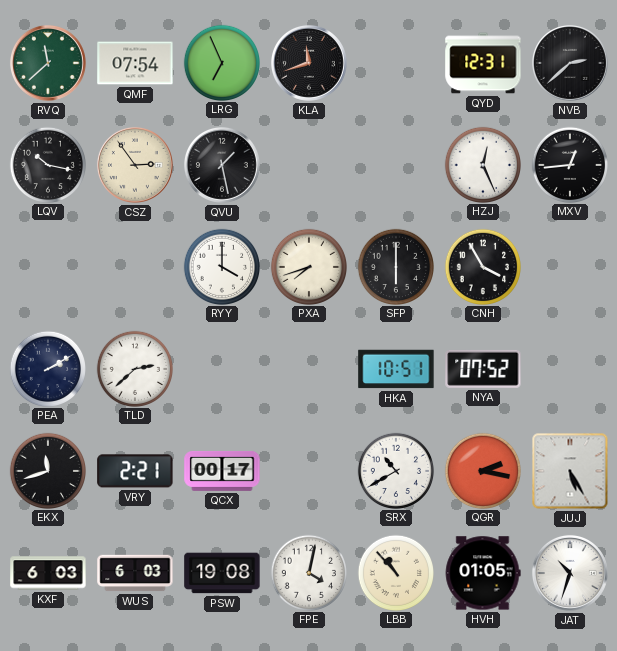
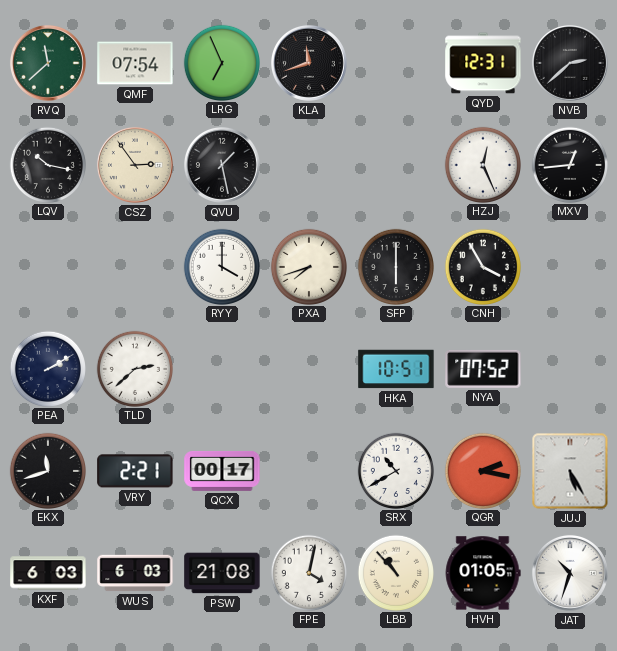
PSW: 19:08 -> 21:08
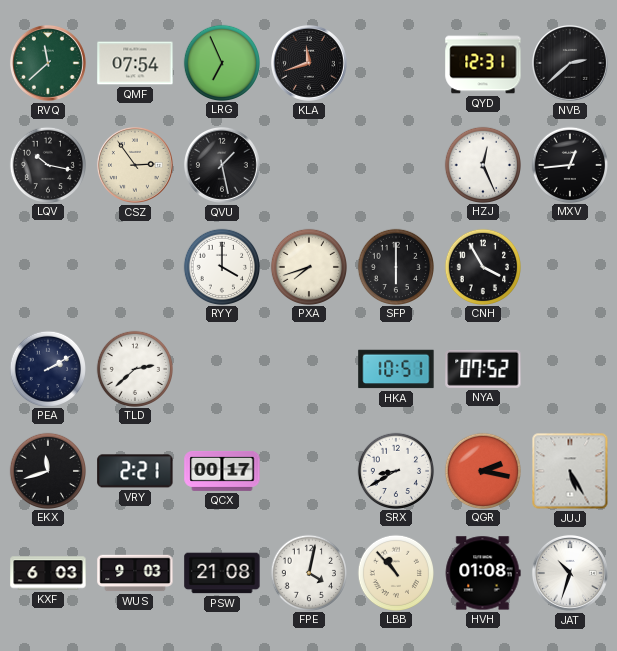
SRX: 10:40 -> 8:40
WUS: 6:03 -> 9:03
HVH: 01:05 -> 01:08
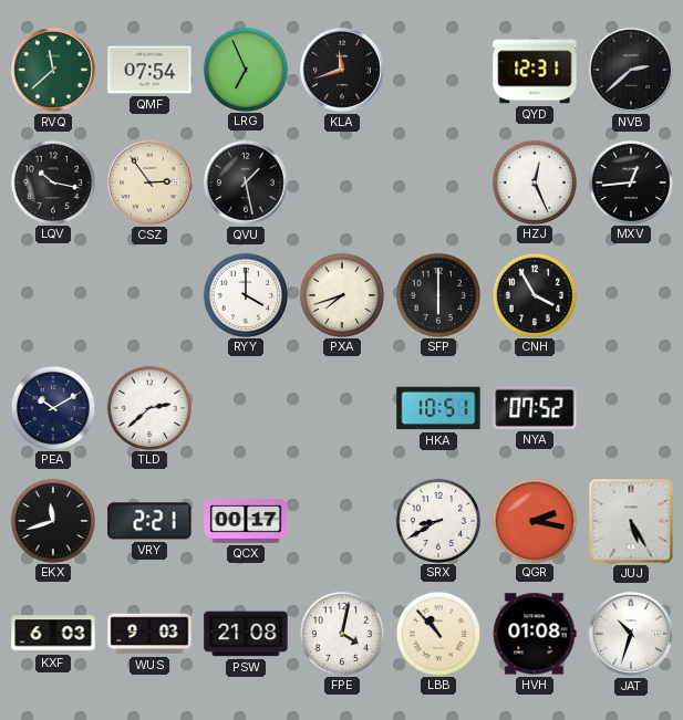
PEA: 2:10 -> 10:10
